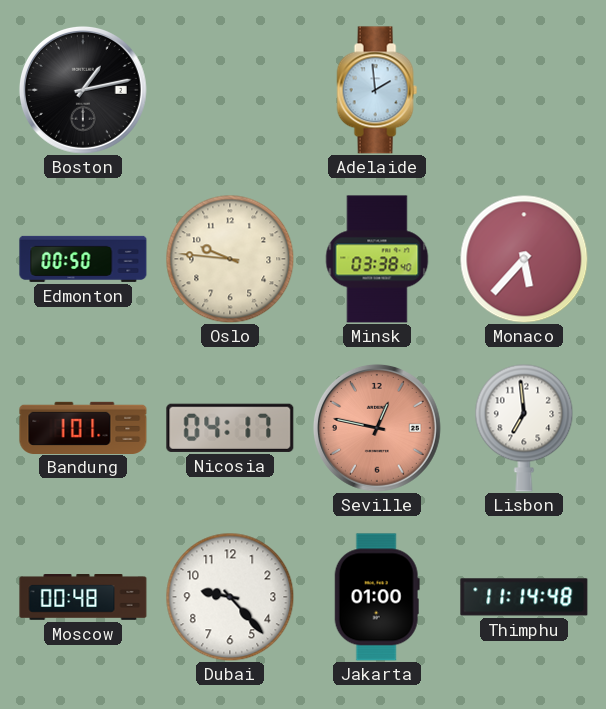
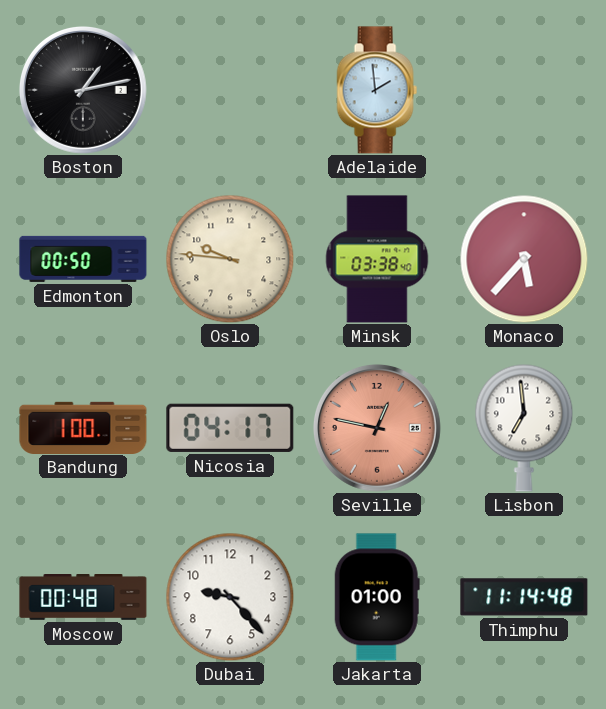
Bandung: 1:01 -> 1:00
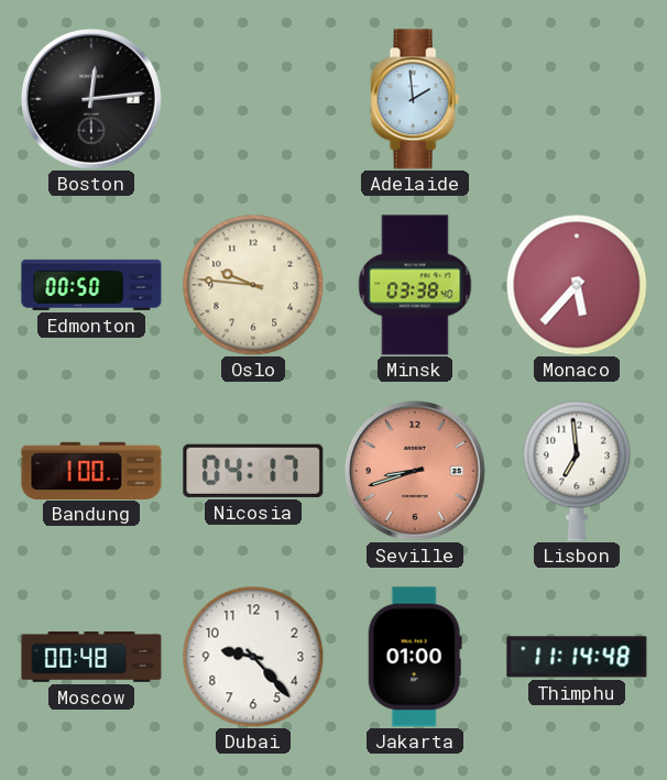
Boston: 1:13 -> 12:14
Seville: 12:47 -> 8:42
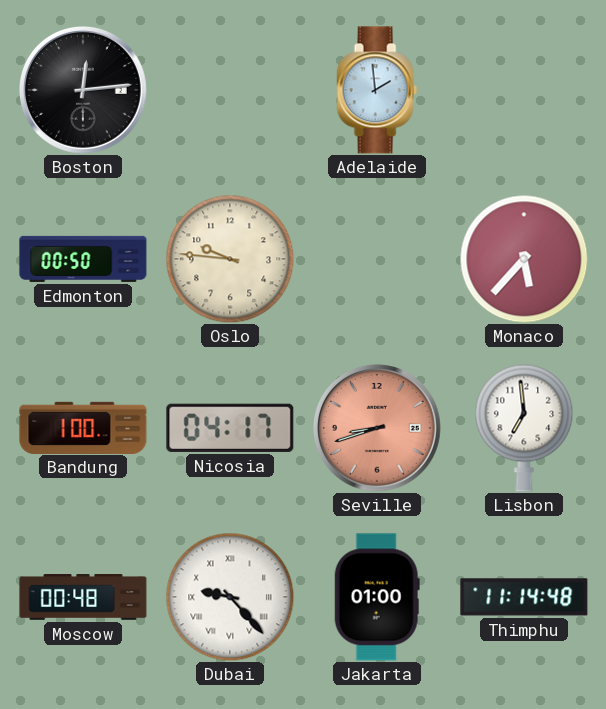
Minsk: 03:38 -> none
Dubai numerals: Arabic -> Roman
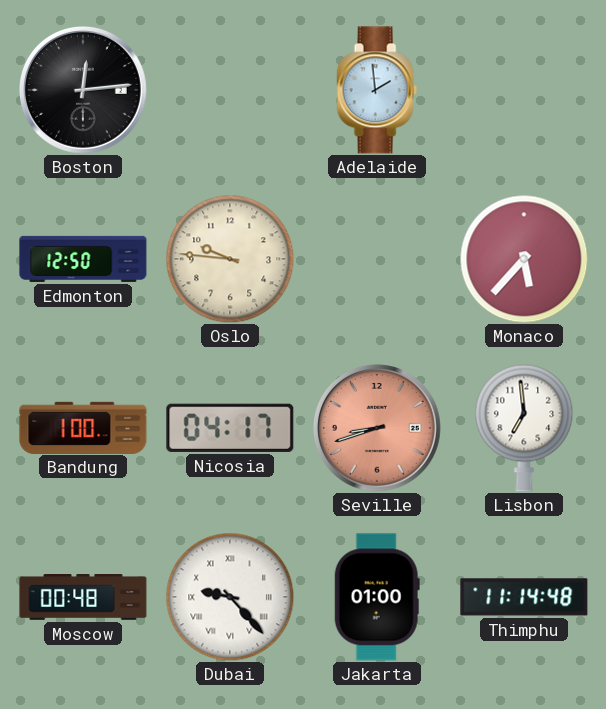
Edmonton: 00:50 -> 12:50
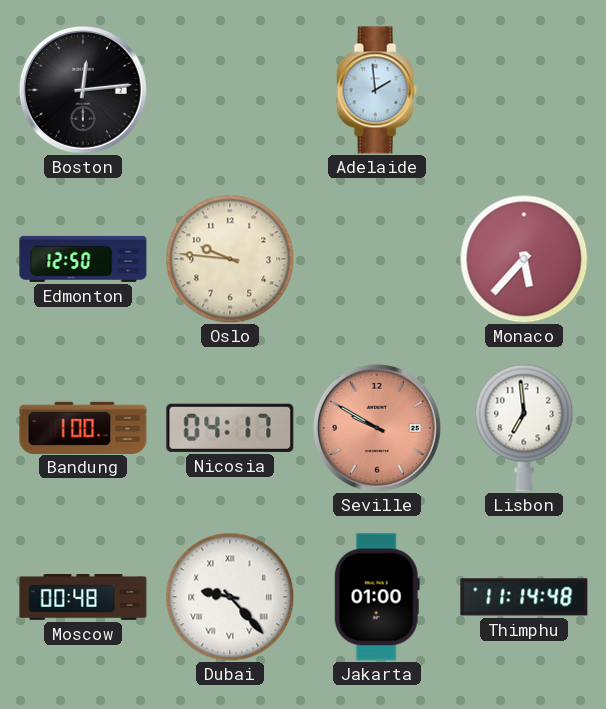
Seville: 8:42 -> 9:50
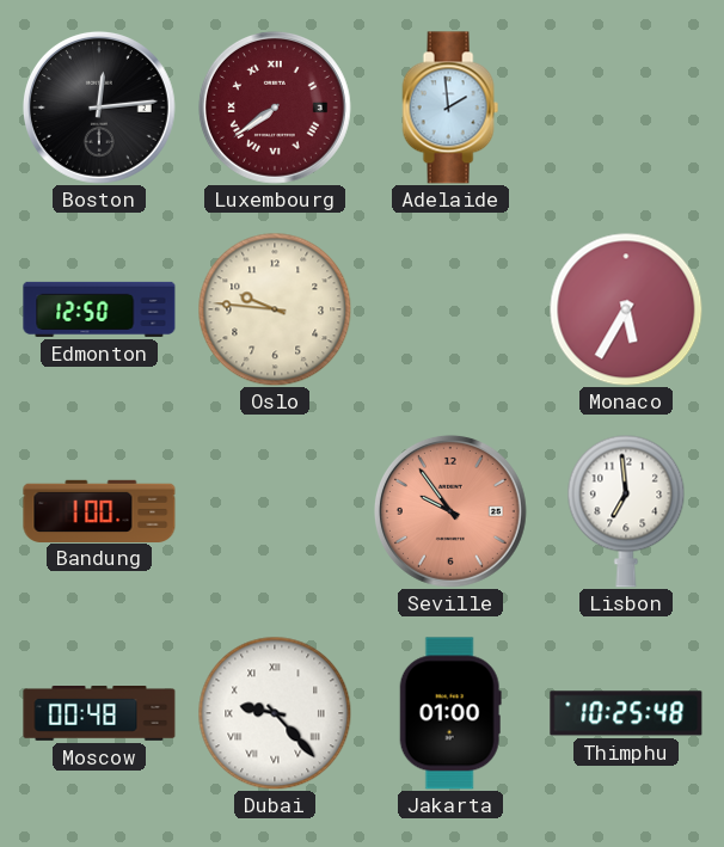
Luxembourg: none -> 7:39
Monaco: 5:37 -> 5:35
Nicosia: 04:17 -> none
Seville: 9:50 -> 9:54
Thimphu: 11:14 -> 10:25
